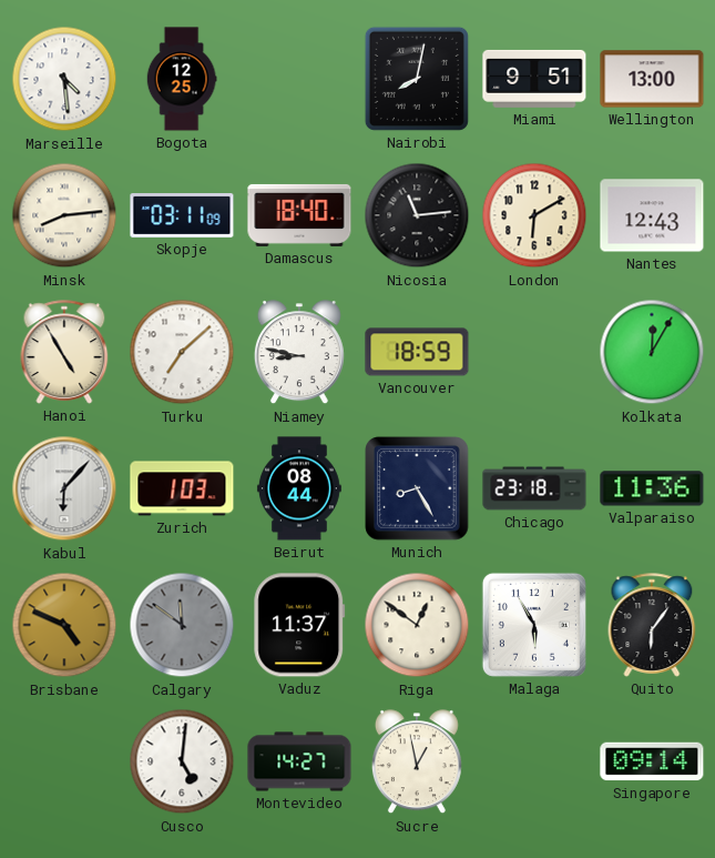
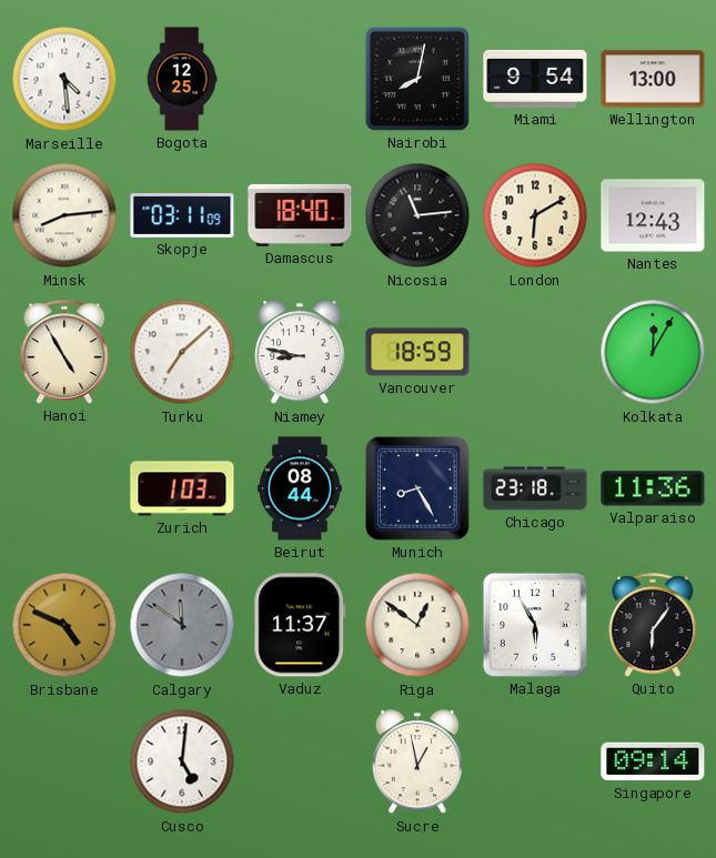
Miami: 9:51 -> 9:54
Kabul: 6:07 -> none
Montevideo: 14:27 -> none
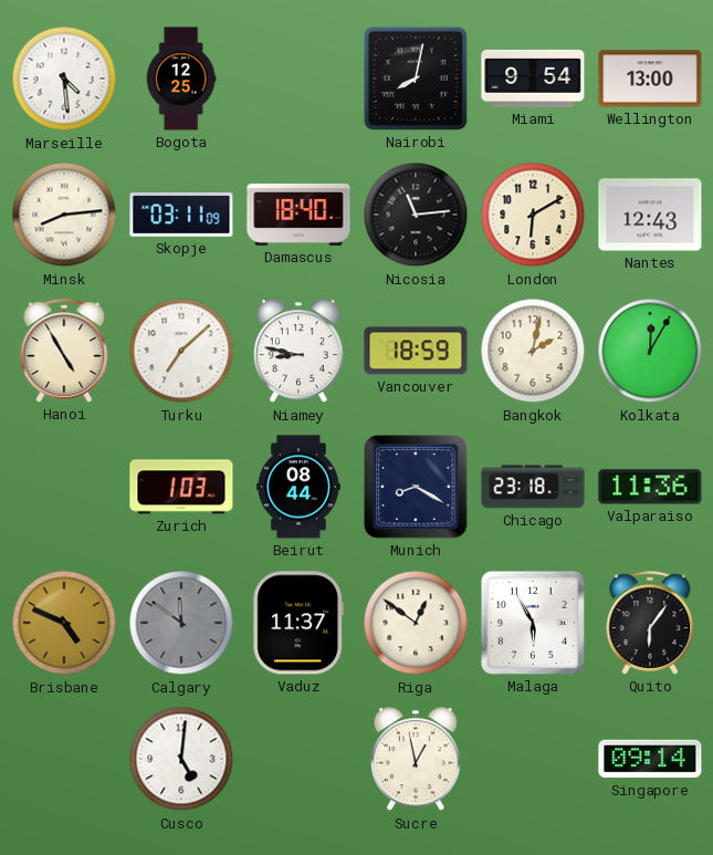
Bangkok: none -> 2:02
Munich: 8:25 -> 8:20
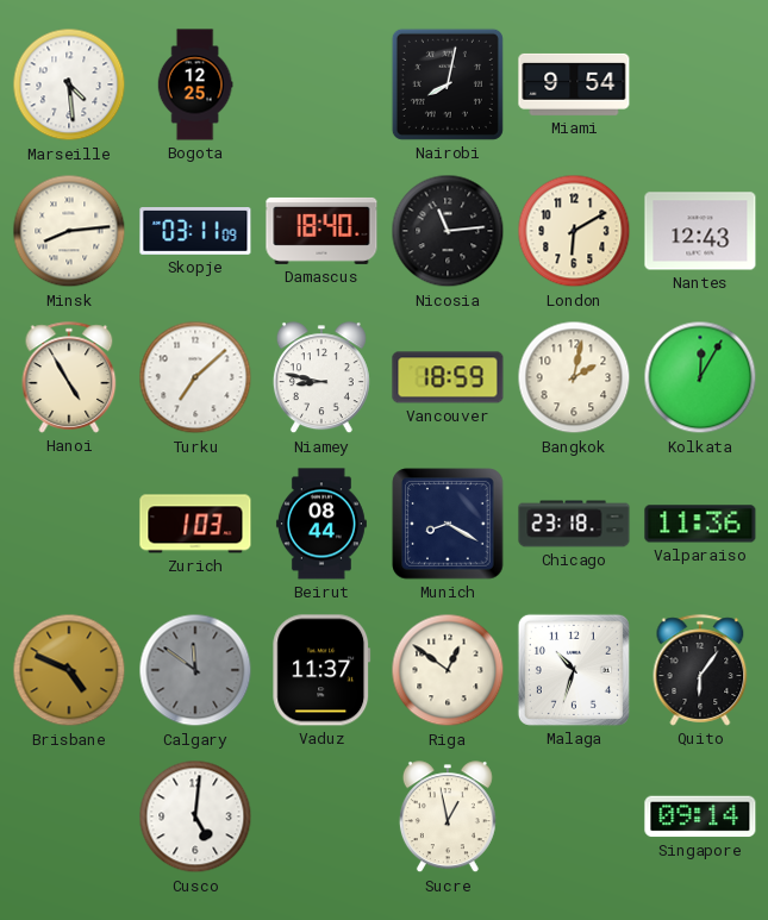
Wellington: 13:00 -> none
Malaga: 5:55 -> 10:33
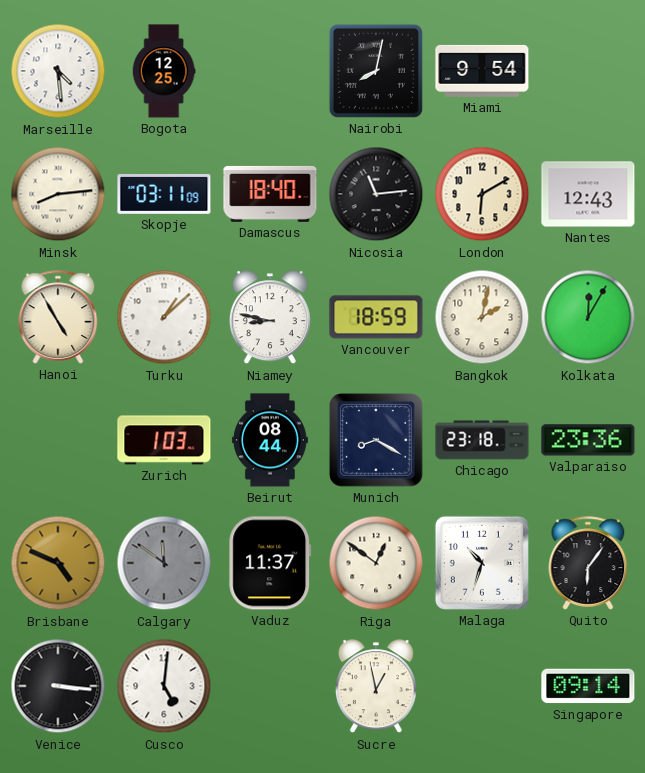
Turku: 7:08 -> 1:08
Valparaiso: 11:36 -> 23:36
Venice: none -> 3:16
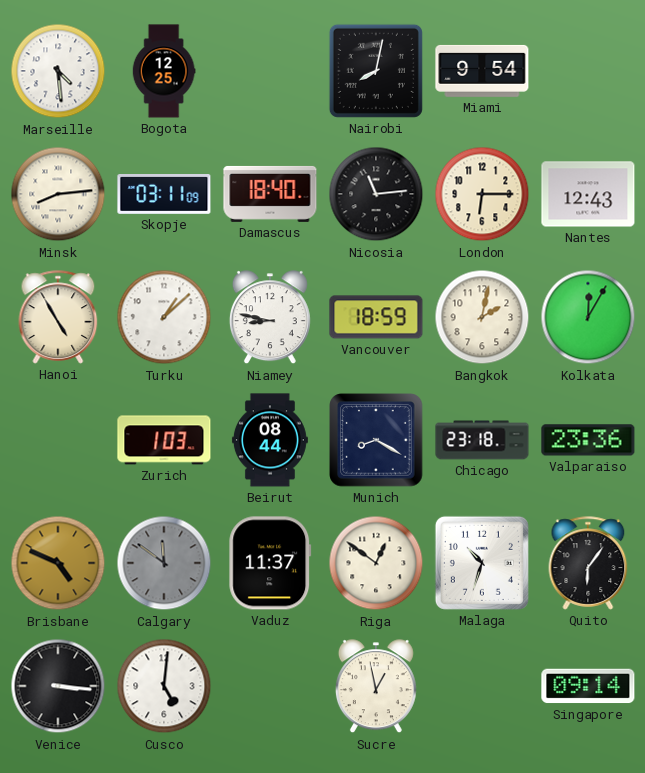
London: 6:10 -> 6:15
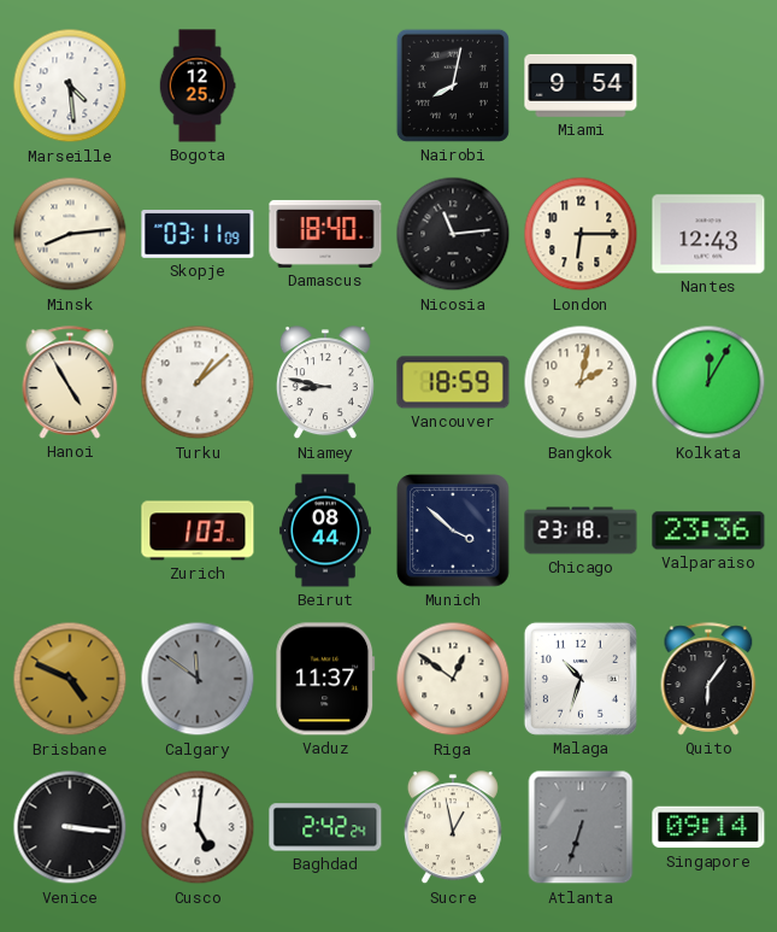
Munich: 8:20 -> 3:52
Baghdad: none -> 2:42
Atlanta: none -> 6:33
